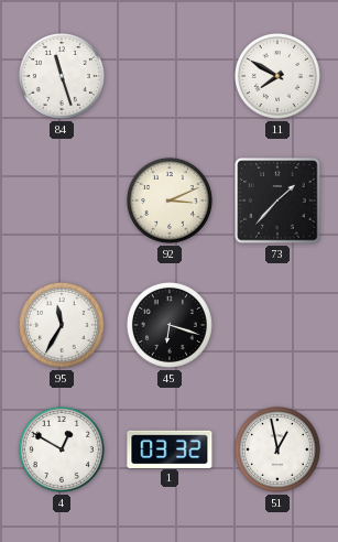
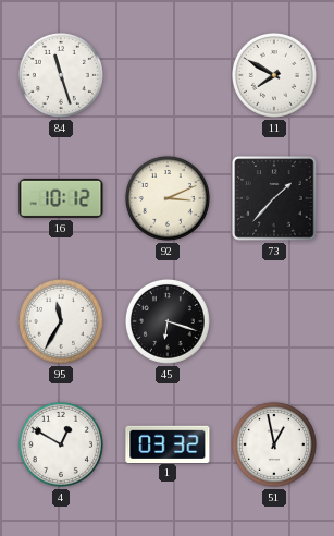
16: none -> 10:12
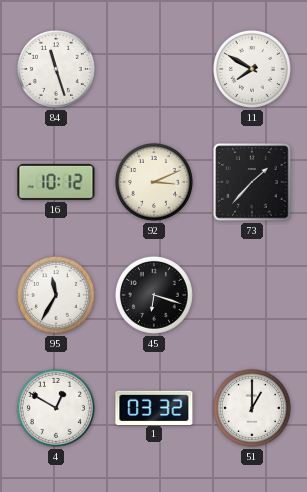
51: 12:58 -> 1:00
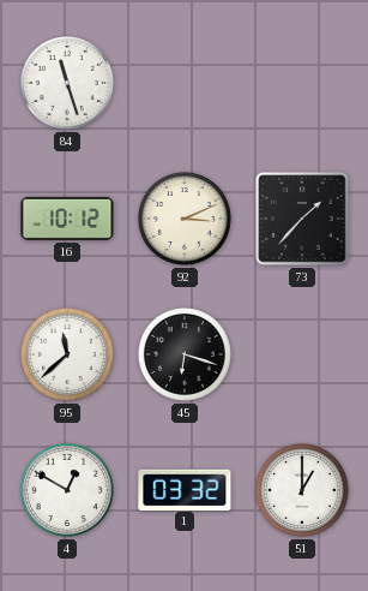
11: 7:50 -> none
95: 11:35 -> 11:38
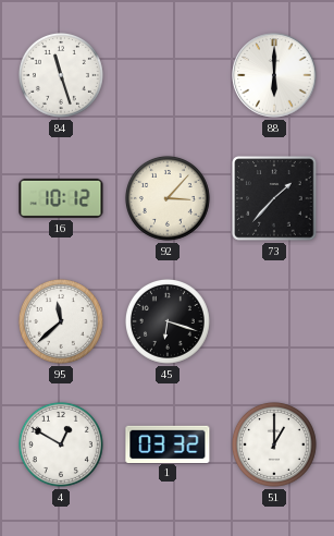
88: none -> 6:00
92: 3:11 -> 3:07
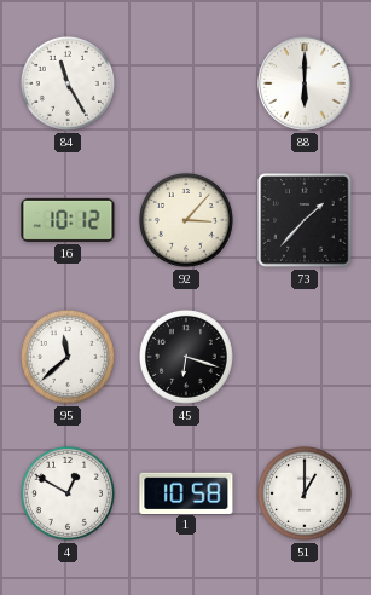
84: 11:27 -> 11:25
1: 03:32 -> 10:58
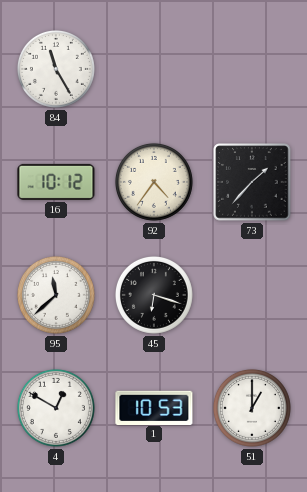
88: 6:00 -> none
92: 3:07 -> 4:36
1: 10:58 -> 10:53
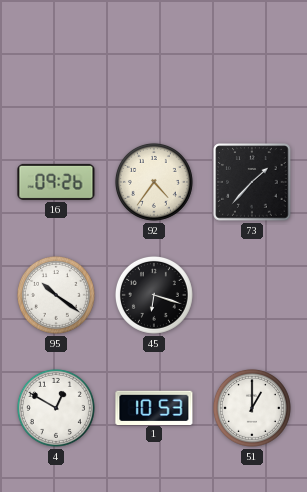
84: 11:25 -> none
16: 10:12 -> 09:26
95: 11:38 -> 10:21
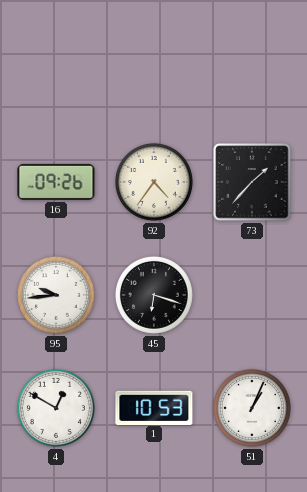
95: 10:21 -> 9:44
51: 1:00 -> 1:04
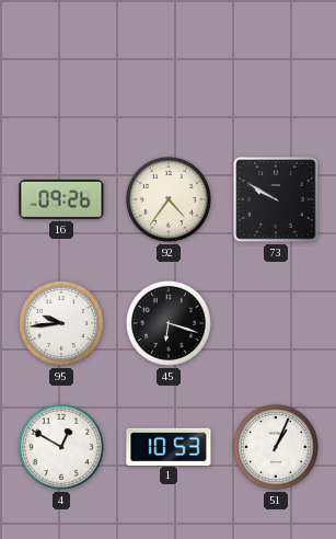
73: 1:37 -> 9:50
